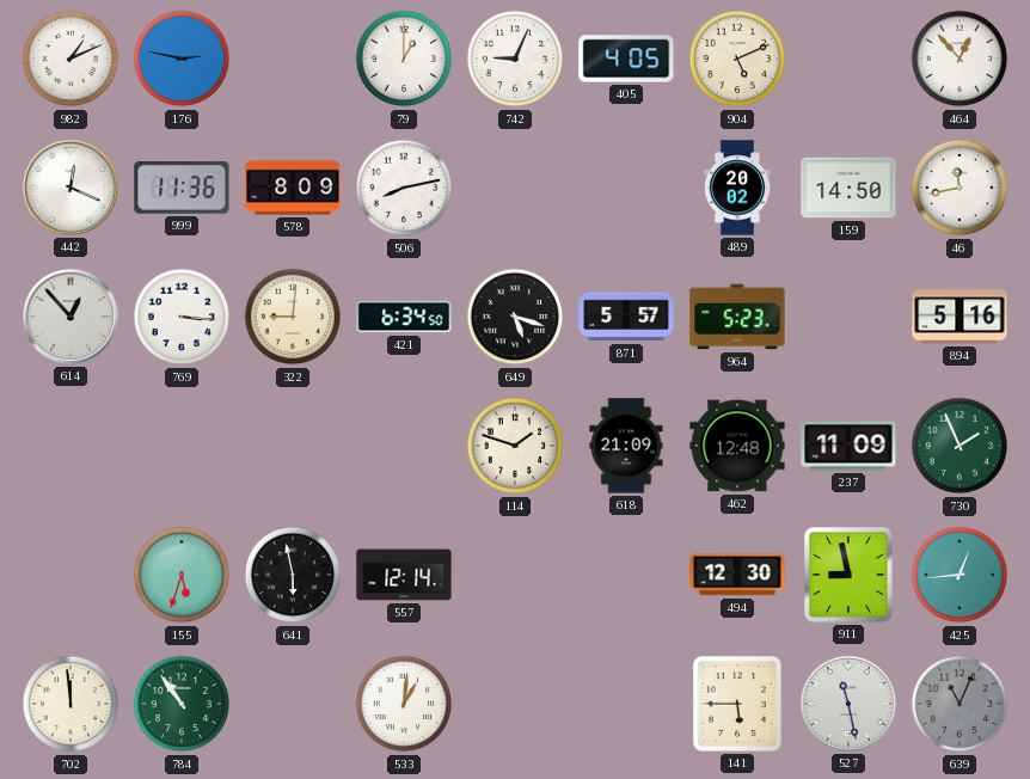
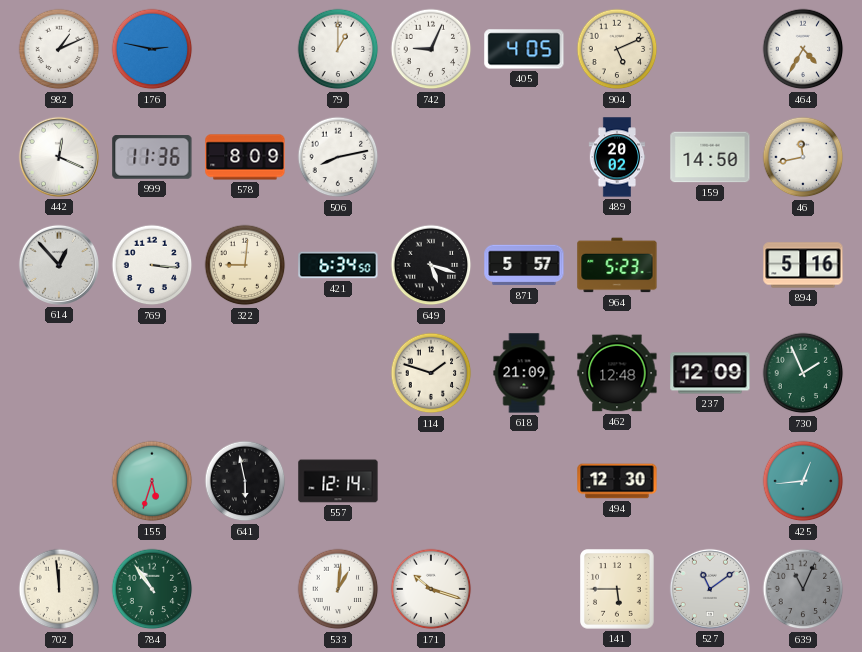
464: 12:53 -> 4:35
237: 11:09 -> 12:09
911: 8:58 -> none
171: none -> 10:18
527: 11:28 -> 11:09
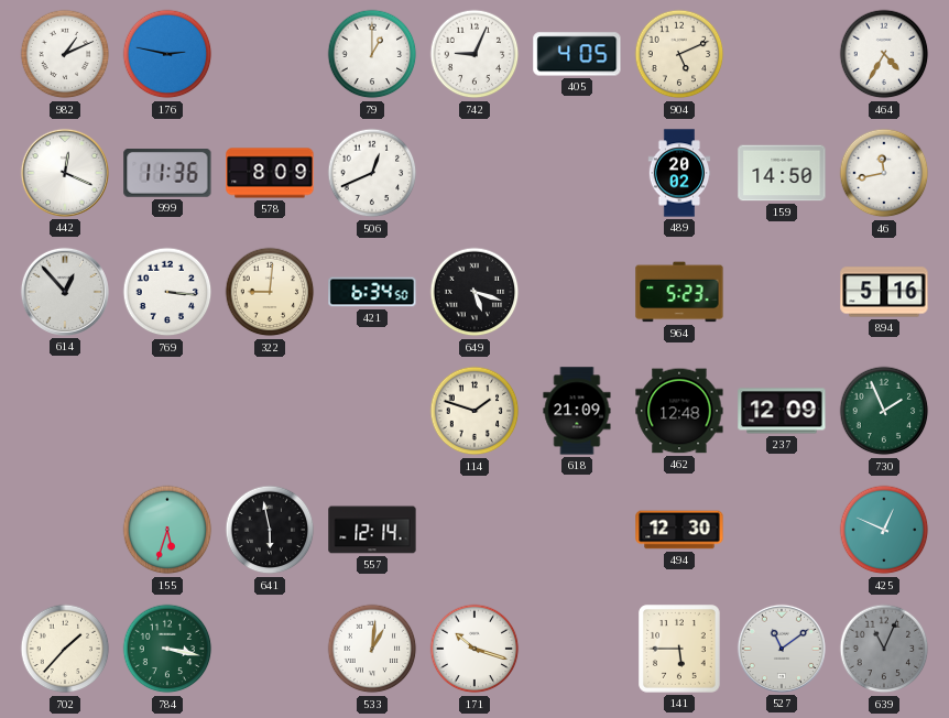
506: 8:13 -> 12:41
871: 5:57 -> none
425: 12:44 -> 12:49
702: 11:59 -> 1:37
784: 10:54 -> 3:17
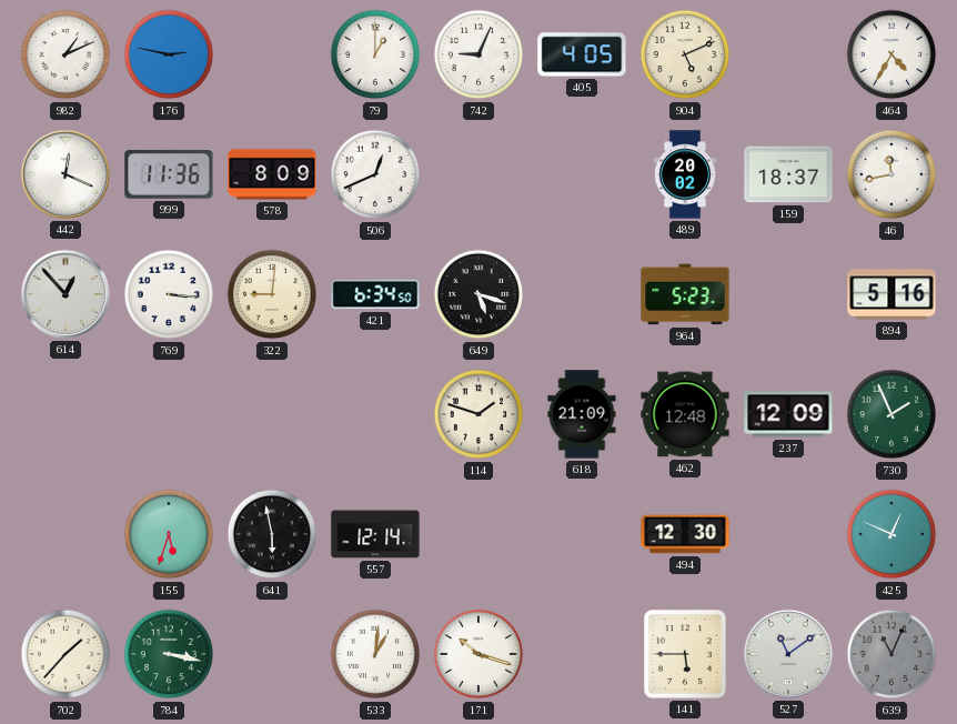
159: 14:50 -> 18:37
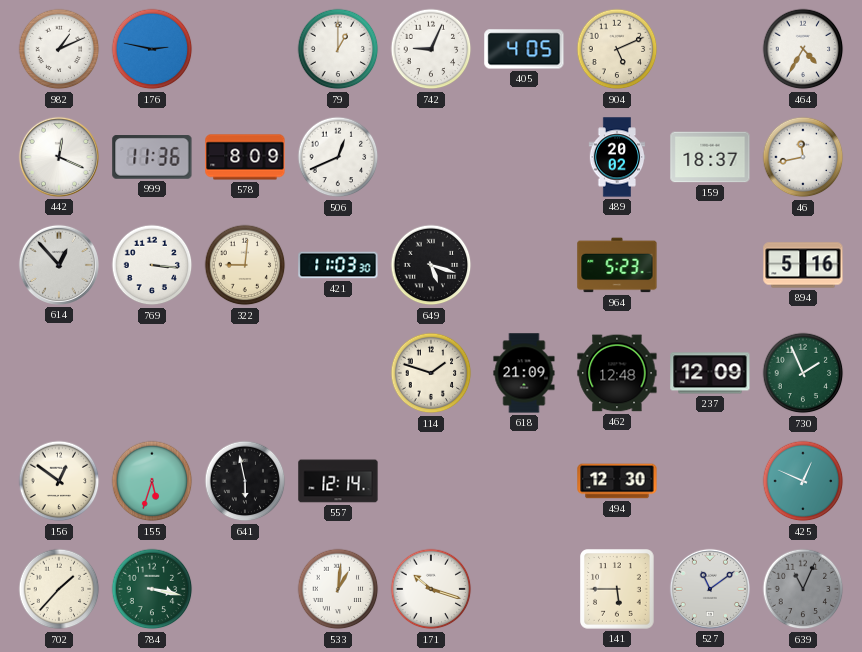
421: 6:34 -> 11:03
156: none -> 12:51
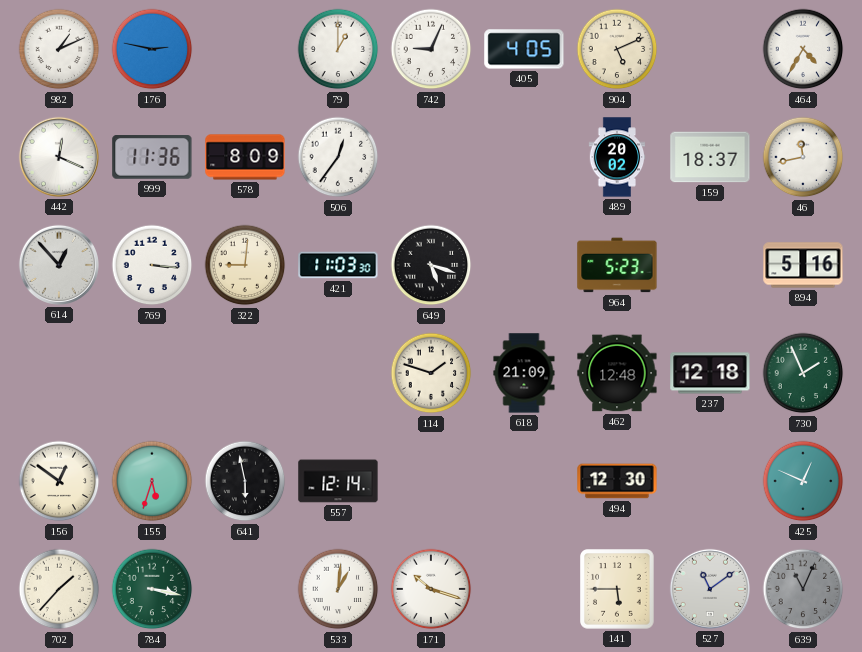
506: 12:41 -> 12:36
237: 12:09 -> 12:18
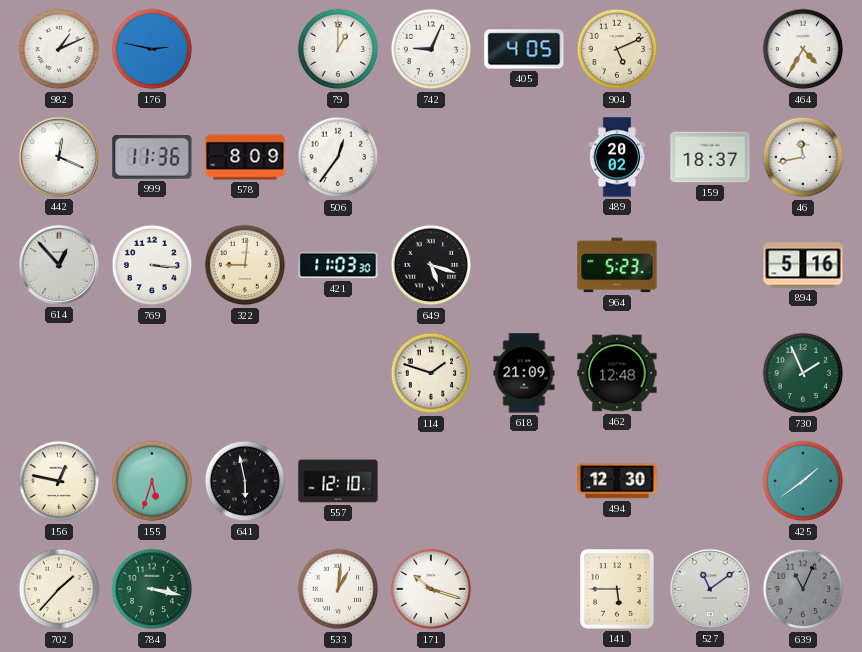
237: 12:18 -> none
156: 12:51 -> 12:47
557: 12:14 -> 12:10
425: 12:49 -> 1:39
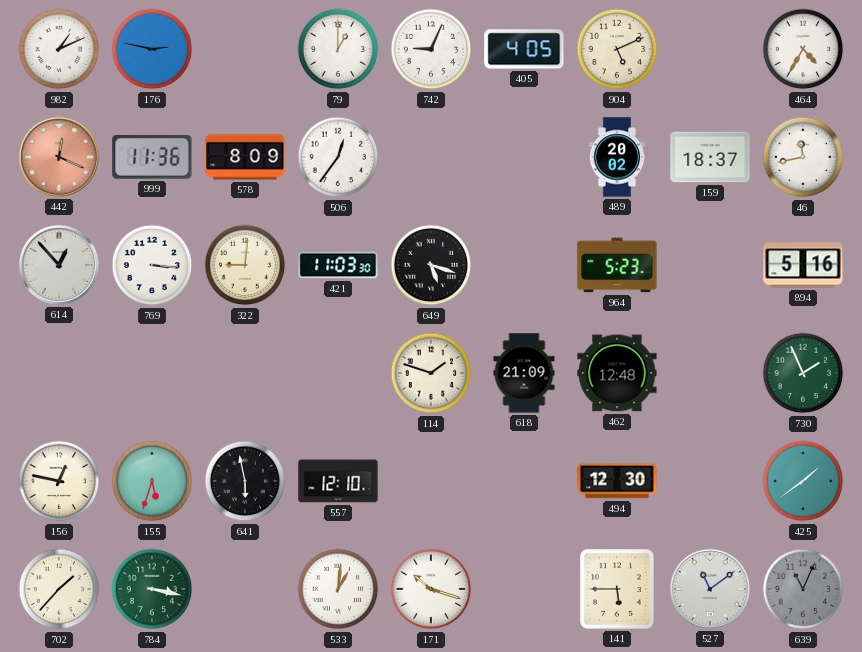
442 dial: white -> salmon
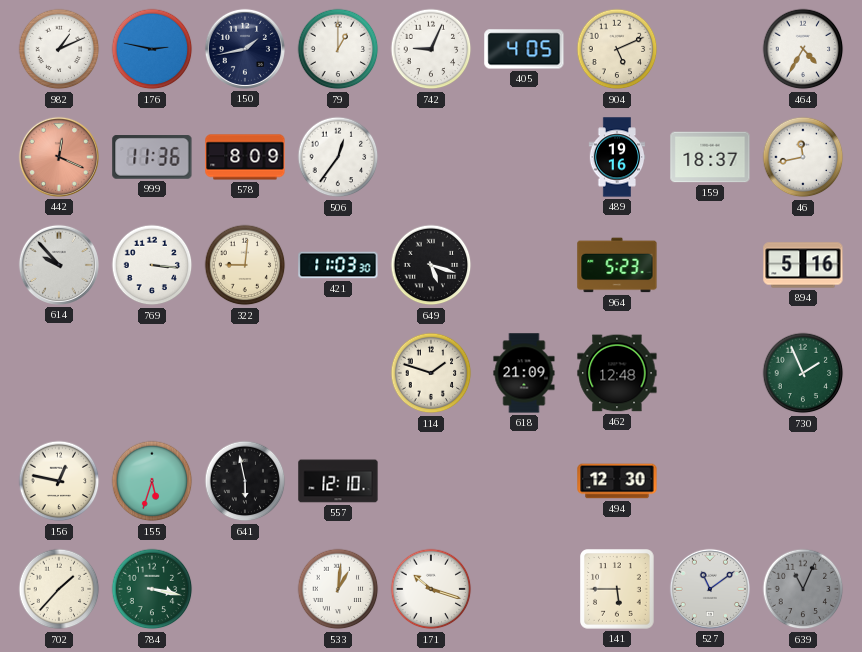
150: none -> 1:43
489: 20:02 -> 19:16
614: 12:53 -> 9:53
425: 1:39 -> none
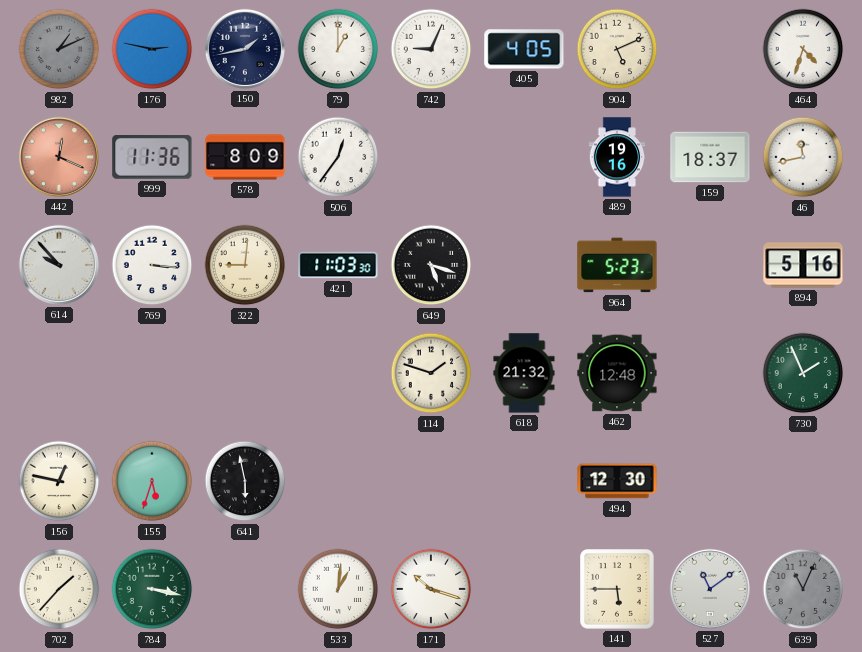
982 dial: white -> grey
464: 4:35 -> 4:33
618: 21:09 -> 21:32
557: 12:10 -> none
